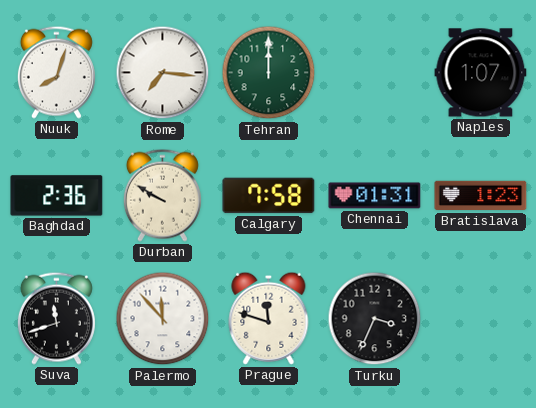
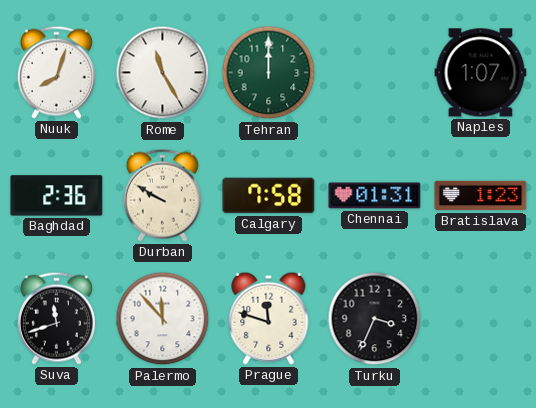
Rome: 7:16 -> 11:25
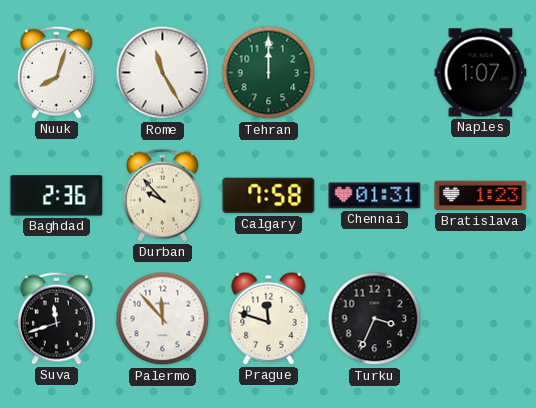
Durban: 9:50 -> 9:53
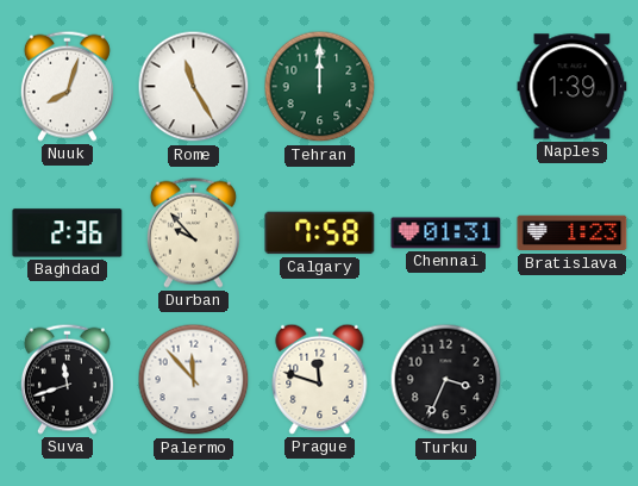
Naples: 1:07 -> 1:39
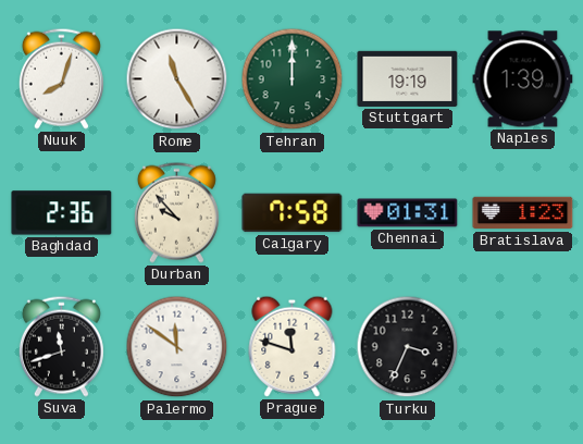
Stuttgart: none -> 19:19
Palermo: 11:53 -> 11:51
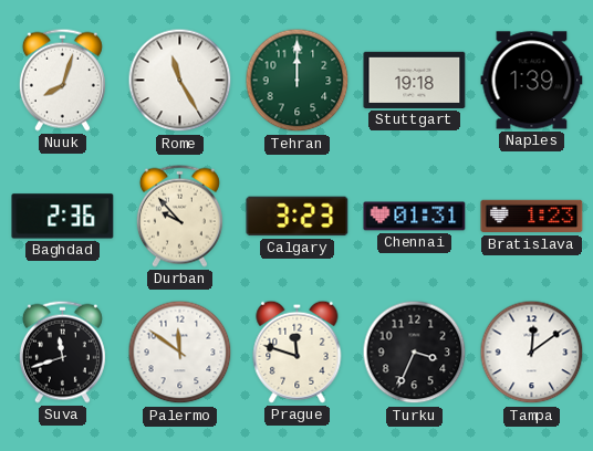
Stuttgart: 19:19 -> 19:18
Calgary: 7:58 -> 3:23
Tampa: none -> 12:09
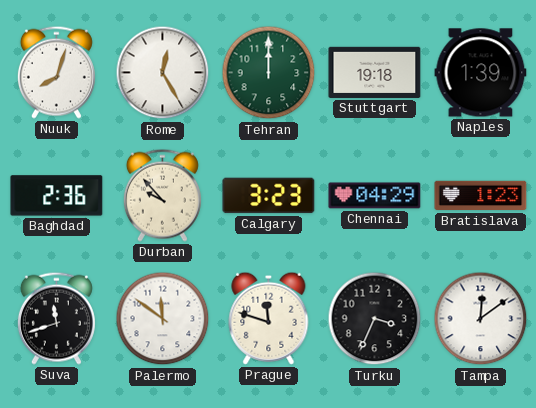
Rome: 11:25 -> 12:25
Chennai: 01:31 -> 04:29
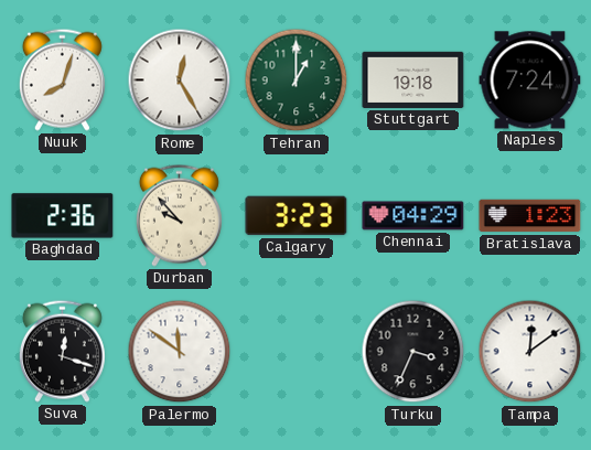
Tehran: 12:00 -> 1:00
Naples: 1:39 -> 7:24
Suva: 11:42 -> 12:18
Prague: 11:48 -> none
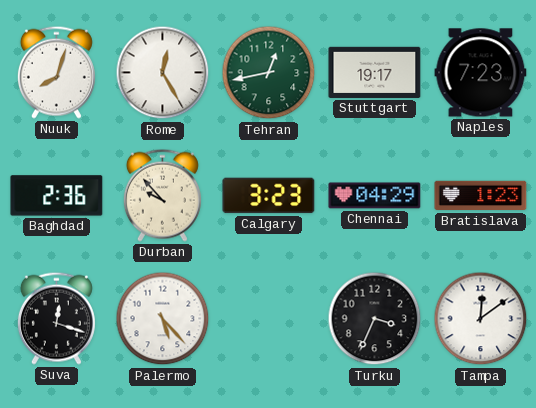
Tehran: 1:00 -> 12:43
Stuttgart: 19:18 -> 19:17
Naples: 7:24 -> 7:23
Palermo: 11:51 -> 5:23
